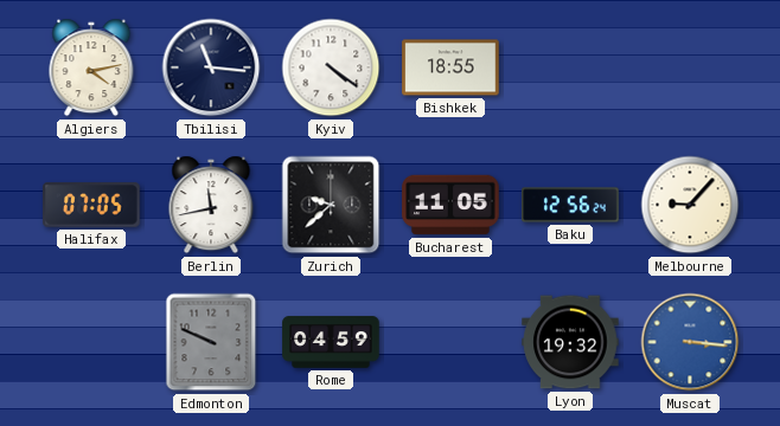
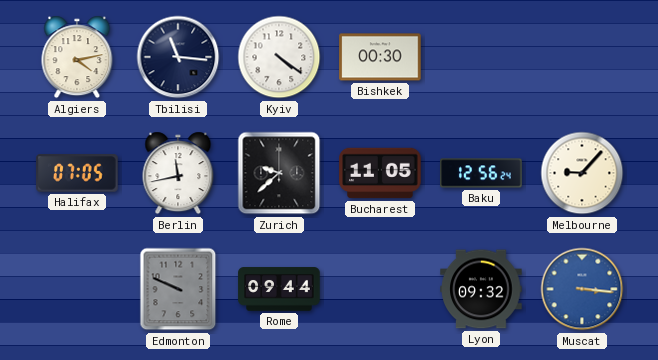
Bishkek: 18:55 -> 00:30
Rome: 04:59 -> 09:44
Lyon: 19:32 -> 09:32
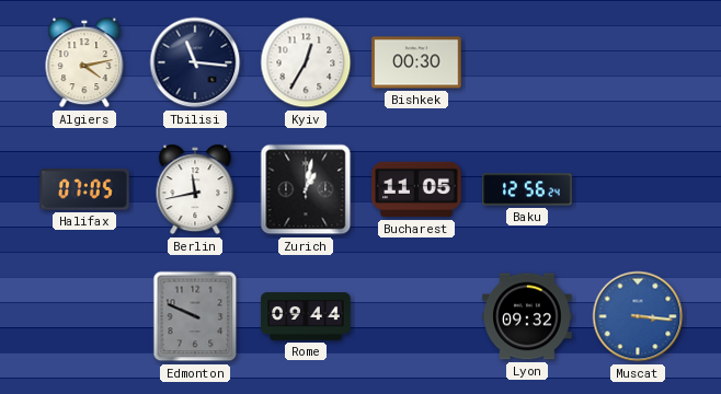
Kyiv: 4:21 -> 12:35
Zurich: 9:38 -> 1:02
Melbourne: 9:07 -> none
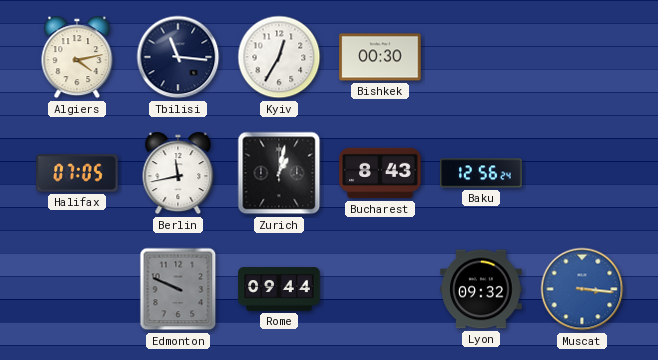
Bucharest: 11:05 -> 8:43
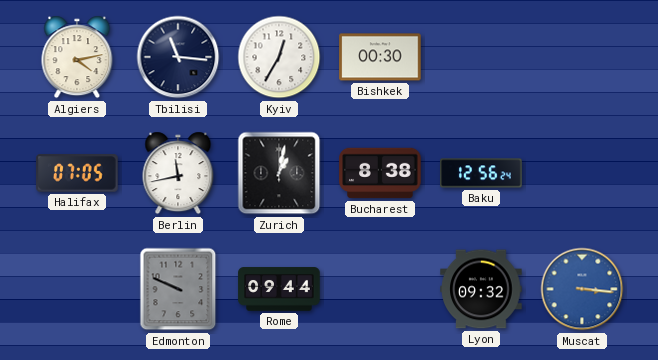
Bucharest: 8:43 -> 8:38
